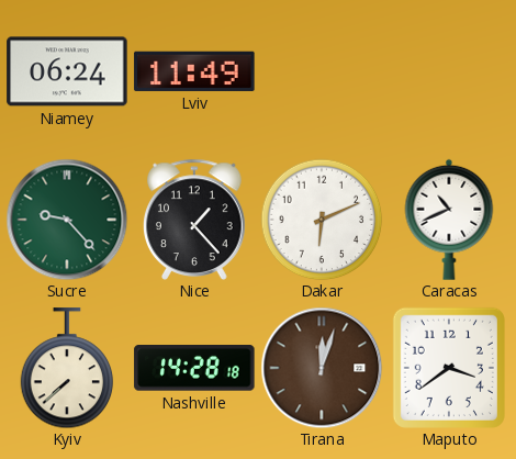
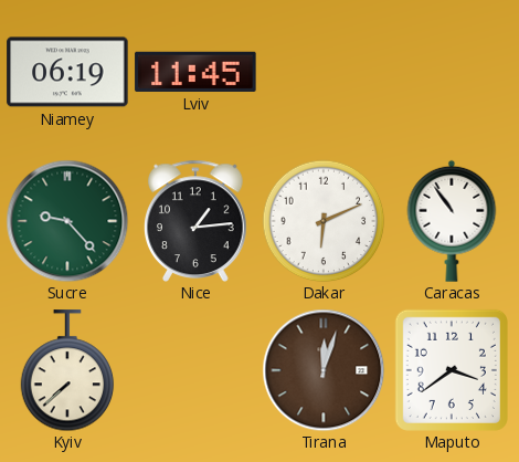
Niamey: 06:24 -> 06:19
Lviv: 11:49 -> 11:45
Nice: 1:23 -> 1:14
Caracas: 10:41 -> 10:54
Nashville: 14:28 -> none
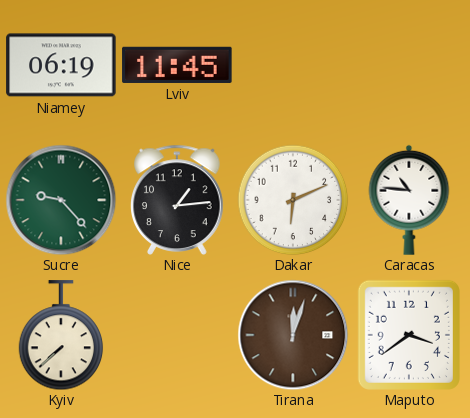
Caracas: 10:54 -> 10:46
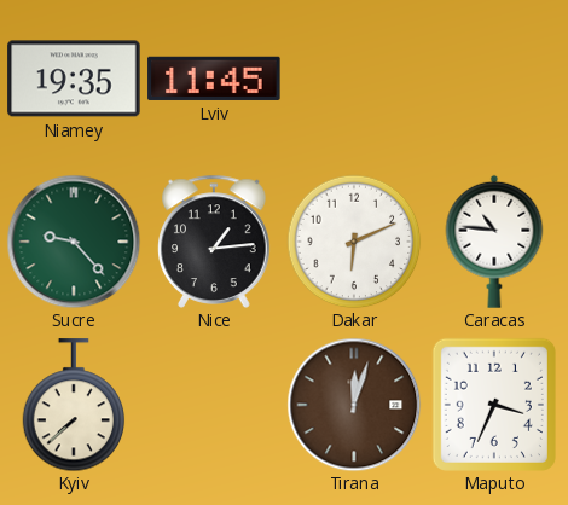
Niamey: 06:19 -> 19:35
Maputo: 3:39 -> 3:34
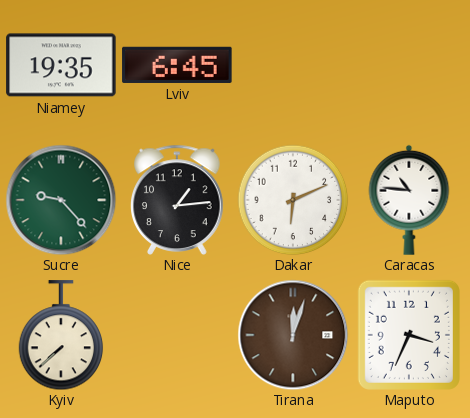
Lviv: 11:45 -> 6:45
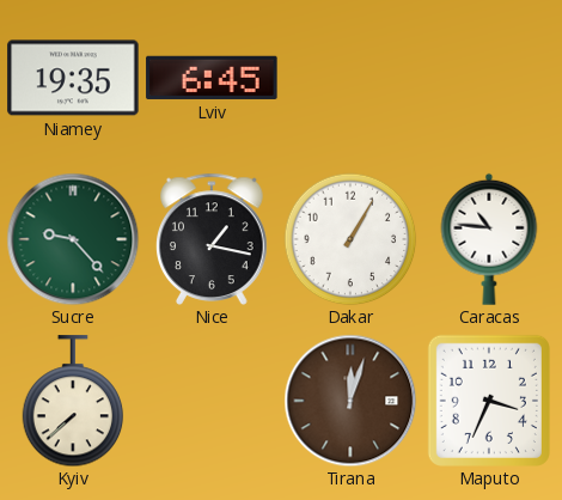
Nice: 1:14 -> 1:17
Dakar: 6:11 -> 1:05
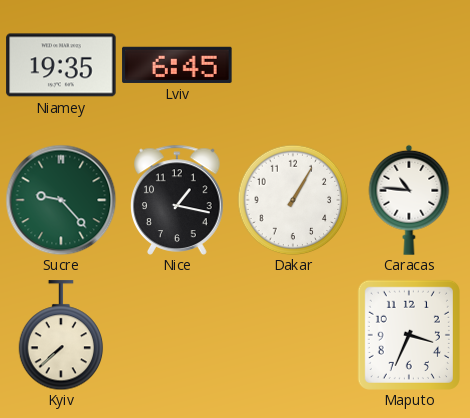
Tirana: 12:03 -> none
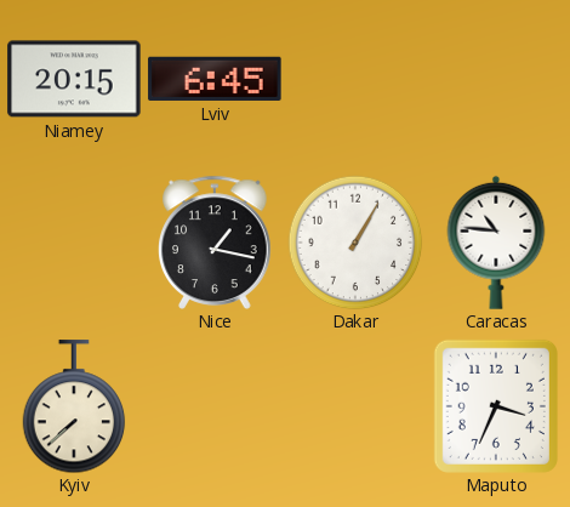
Niamey: 19:35 -> 20:15
Sucre: 9:23 -> none
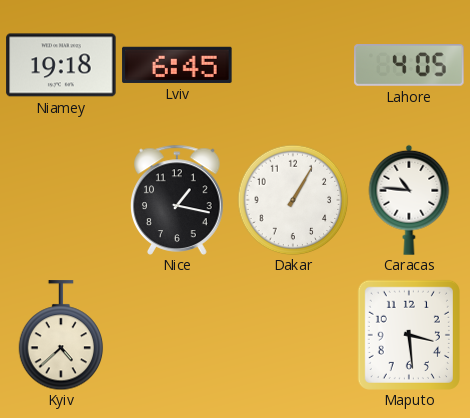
Niamey: 20:15 -> 19:18
Lahore: none -> 4:05
Kyiv: 7:38 -> 4:38
Maputo: 3:34 -> 3:29
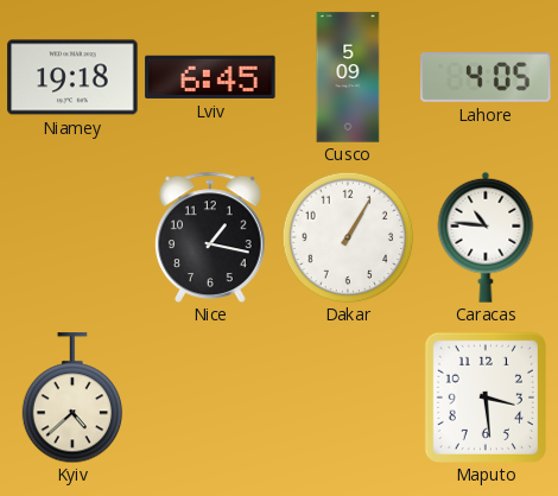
Cusco: none -> 5:09
